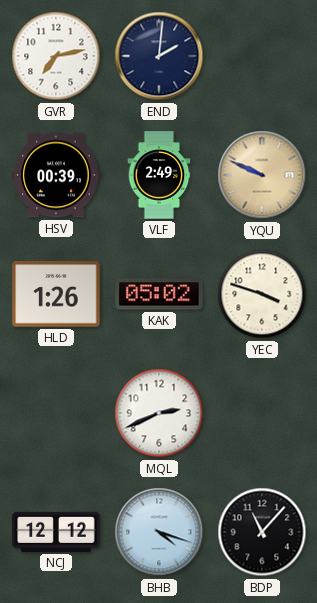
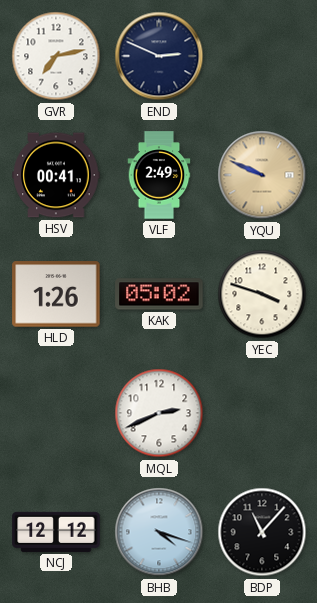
END: 2:01 -> 2:49
HSV: 00:39 -> 00:41
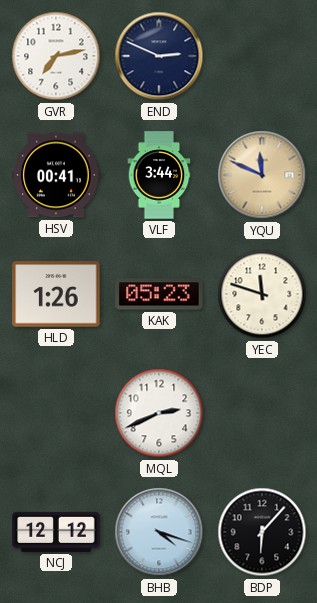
VLF: 2:49 -> 3:44
YQU: 9:49 -> 11:49
KAK: 05:02 -> 05:23
YEC: 3:48 -> 11:48
BDP: 11:07 -> 6:07
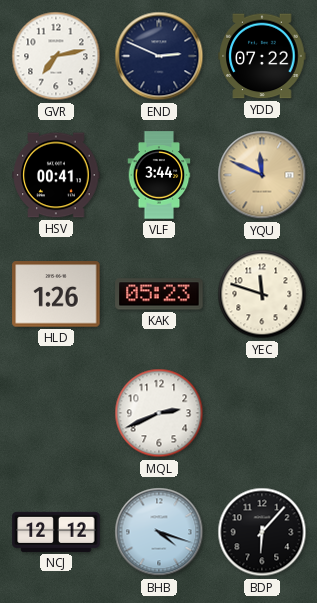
YDD: none -> 07:22
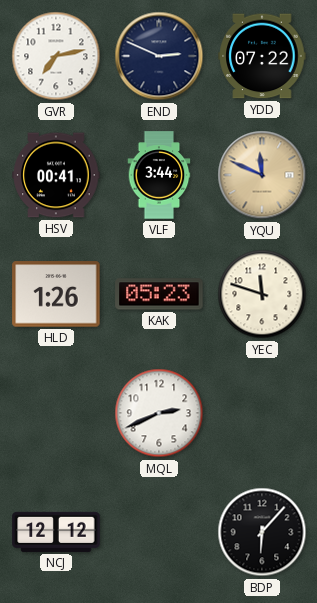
BHB: 4:18 -> none
